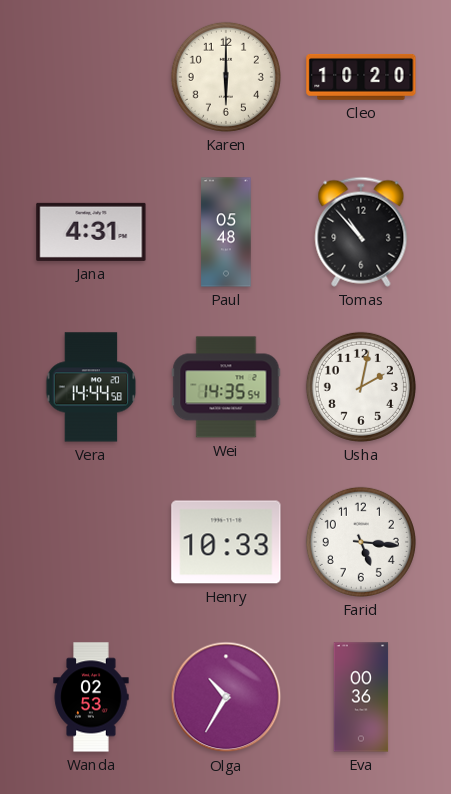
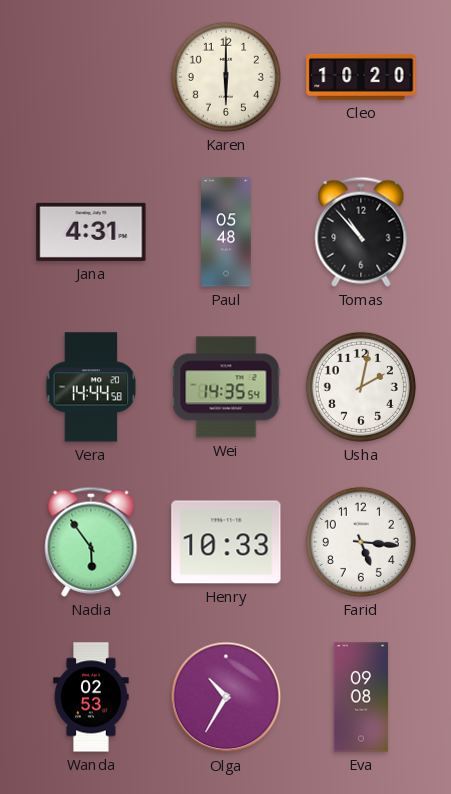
Nadia: none -> 5:54
Eva: 00:36 -> 09:08
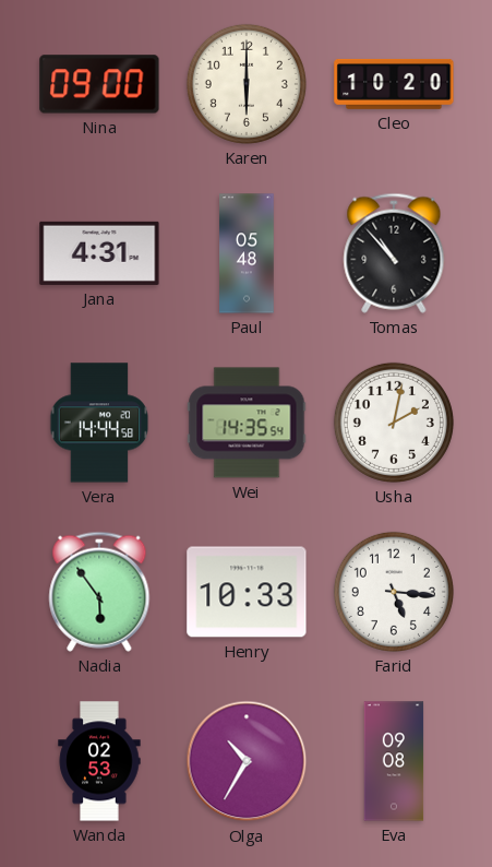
Nina: none -> 09:00
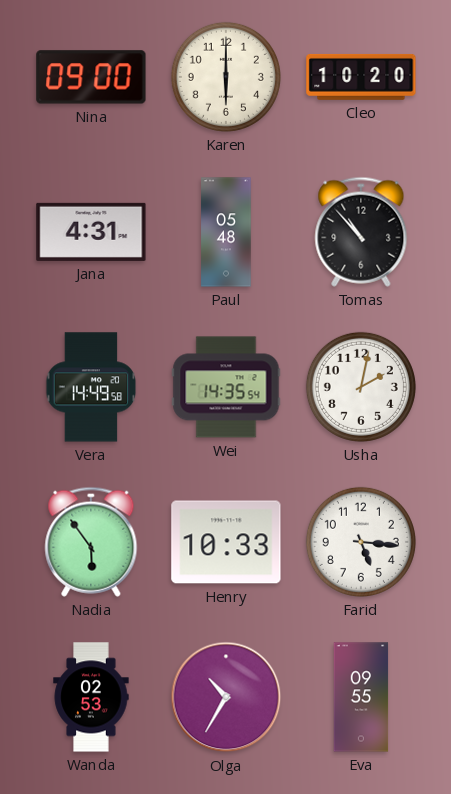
Vera: 14:44 -> 14:49
Eva: 09:08 -> 09:55
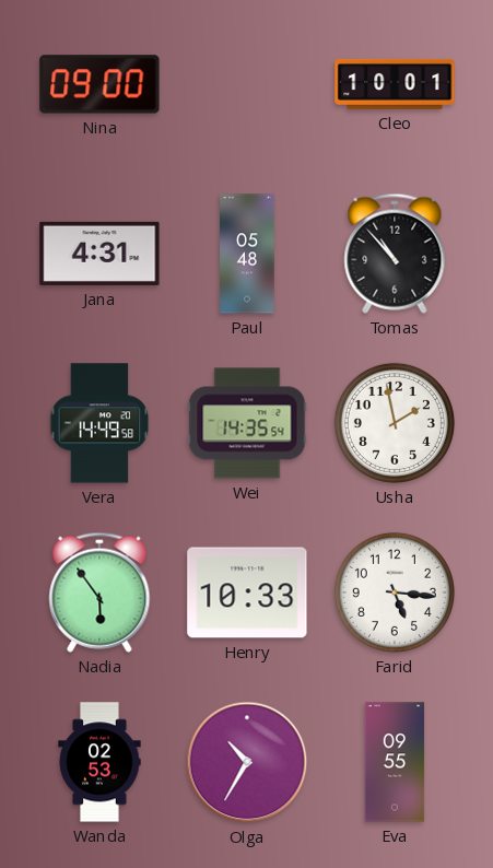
Karen: 6:00 -> none
Cleo: 10:20 -> 10:01
Usha: 2:02 -> 1:58
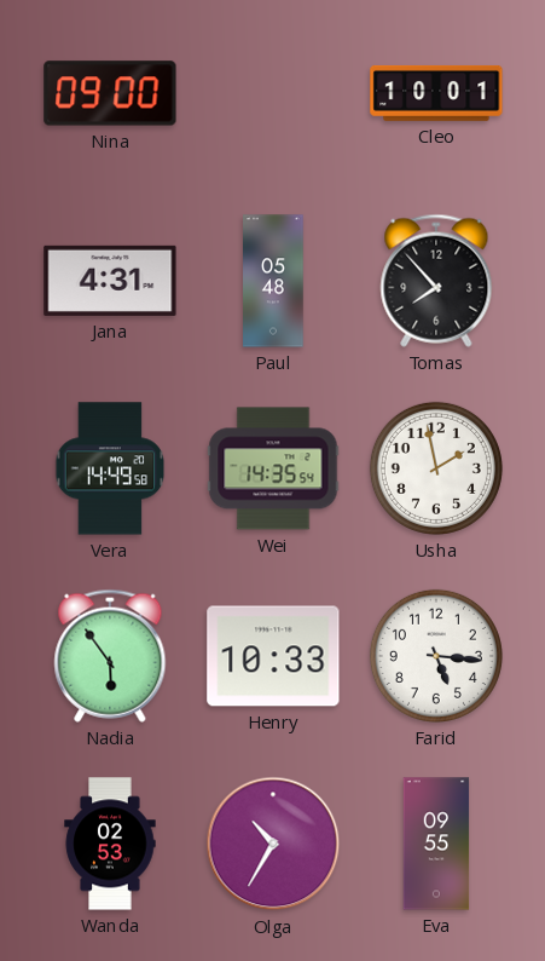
Tomas: 10:53 -> 7:53
